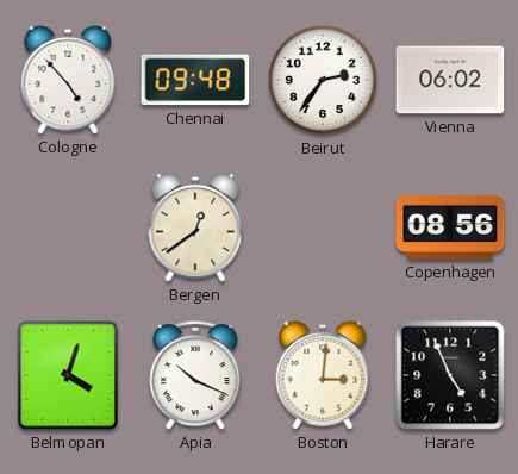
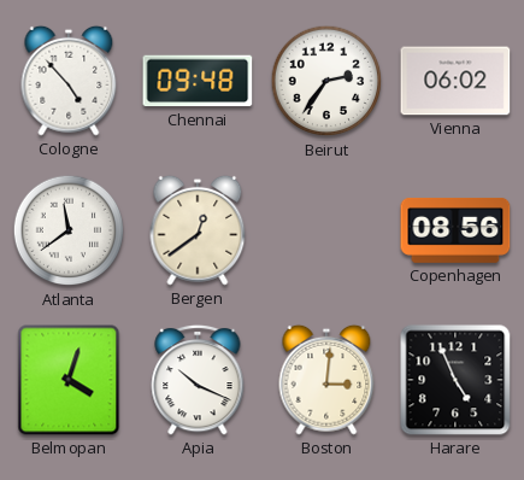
Atlanta: none -> 11:39
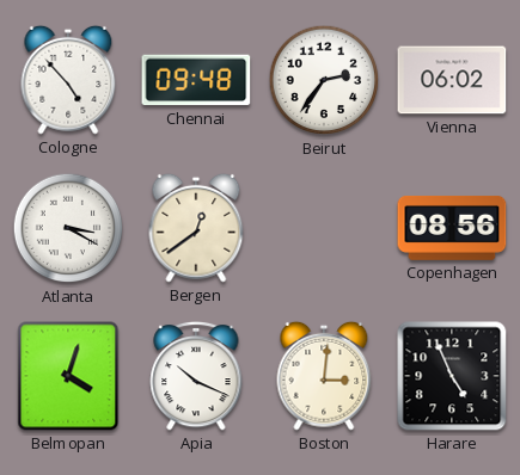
Atlanta: 11:39 -> 3:20
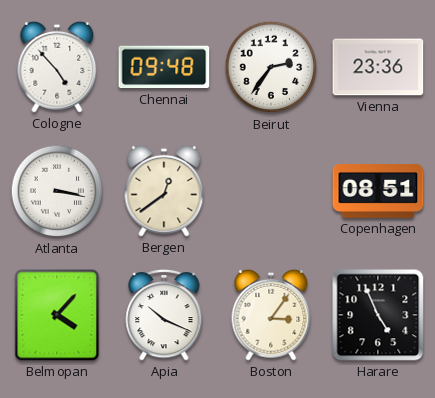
Vienna: 06:02 -> 23:36
Atlanta: 3:20 -> 3:17
Copenhagen: 08:56 -> 08:51
Belmopan: 4:03 -> 4:07
Boston: 3:01 -> 3:06
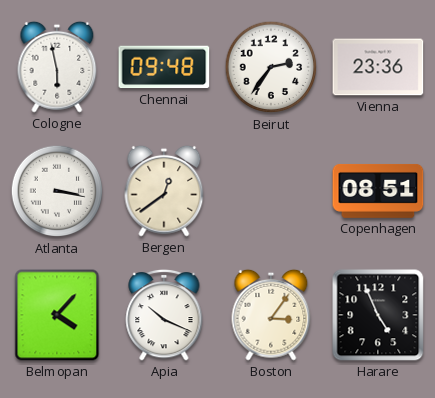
Cologne: 4:53 -> 5:58
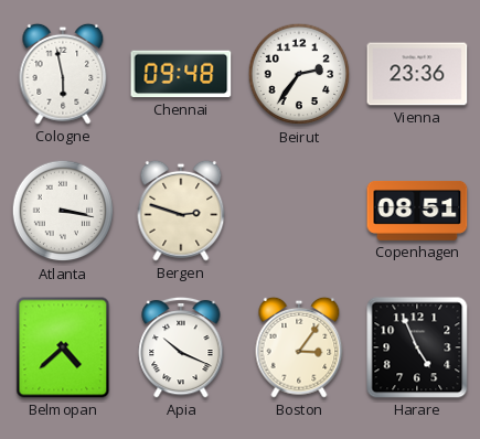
Bergen: 12:39 -> 2:48
Belmopan: 4:07 -> 4:38
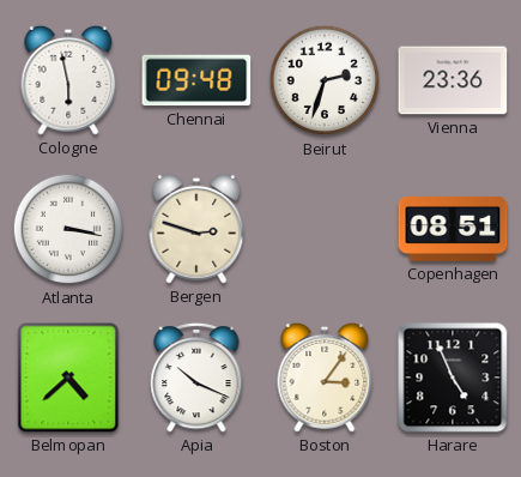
Beirut: 2:36 -> 2:33
